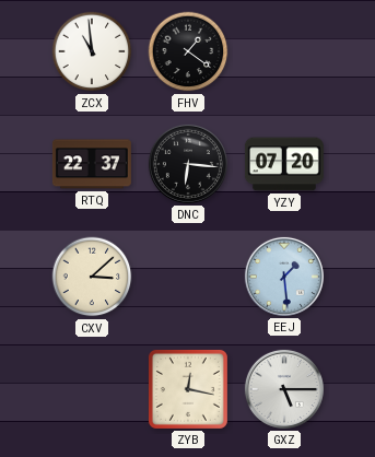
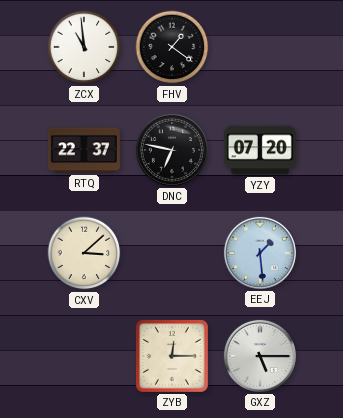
DNC: 6:16 -> 6:47
ZYB: 12:17 -> 12:15
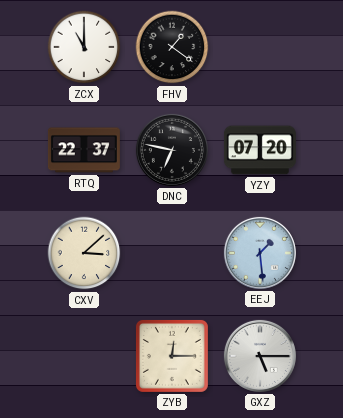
ZCX: 10:59 -> 11:00
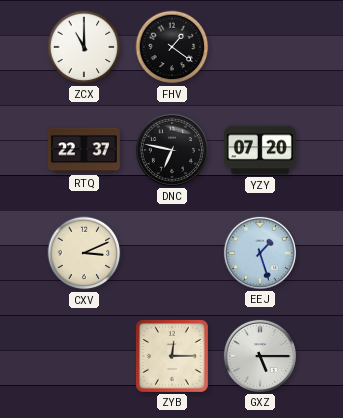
CXV: 3:08 -> 3:11
EEJ: 1:29 -> 1:27
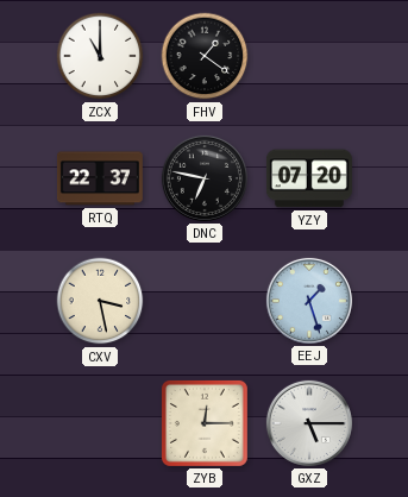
CXV: 3:11 -> 3:28
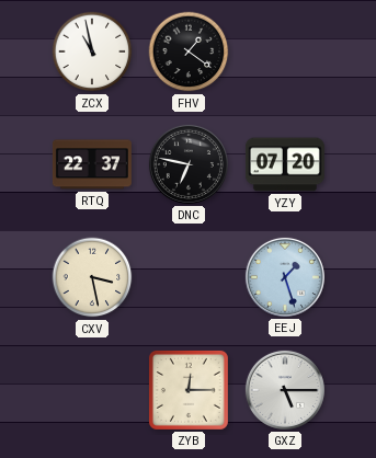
ZCX: 11:00 -> 10:58
